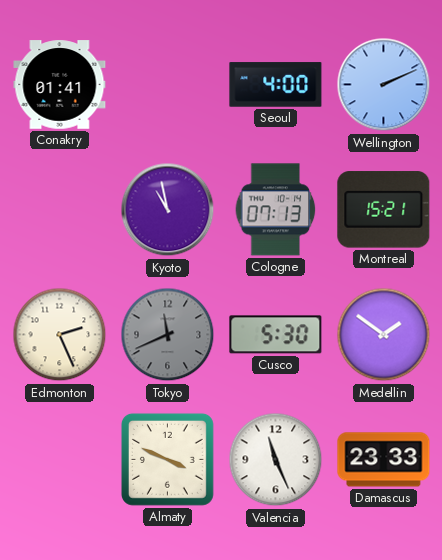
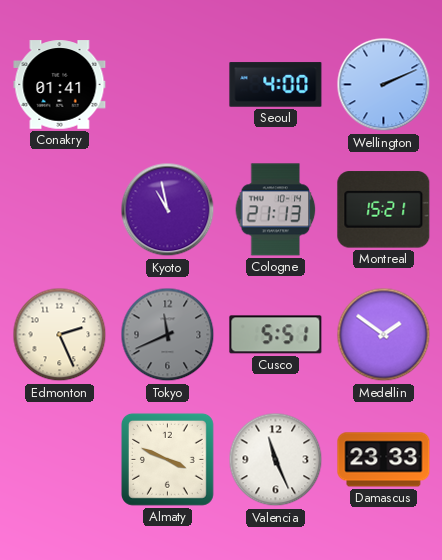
Cologne: 07:13 -> 21:13
Cusco: 5:30 -> 5:51
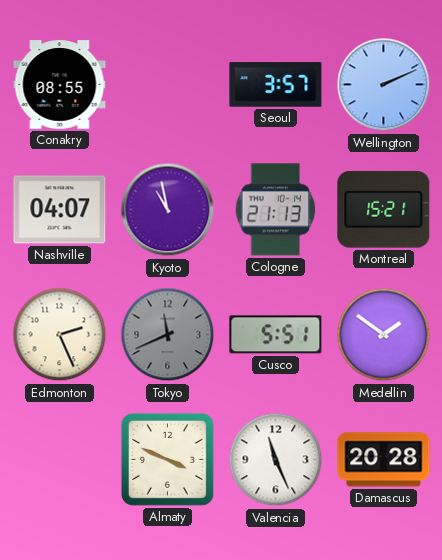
Conakry: 01:41 -> 08:55
Seoul: 4:00 -> 3:57
Nashville: none -> 04:07
Damascus: 23:33 -> 20:28
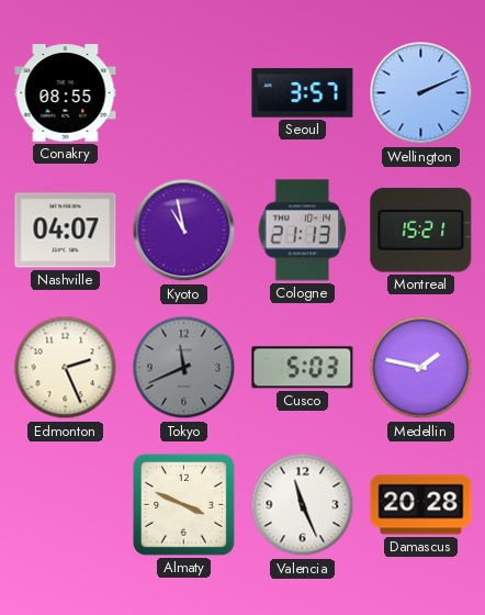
Cusco: 5:51 -> 5:03
Medellin: 1:51 -> 1:47
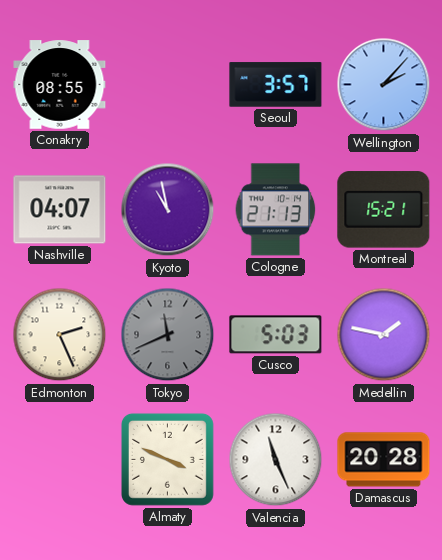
Wellington: 2:11 -> 2:07
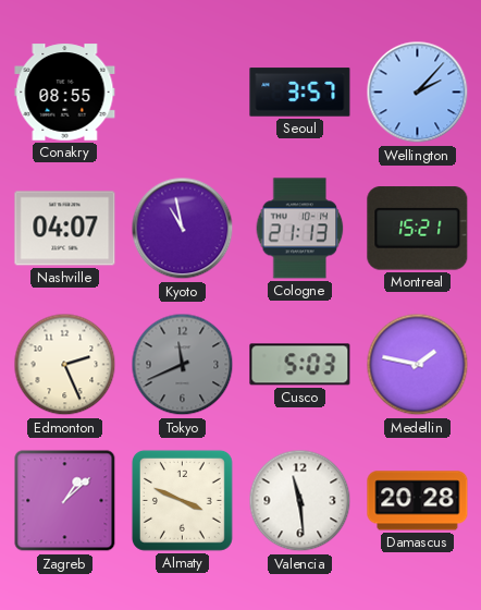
Zagreb: none -> 1:08
Valencia: 11:26 -> 11:29
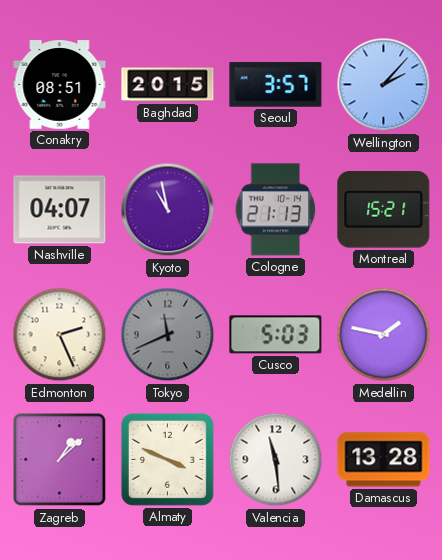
Conakry: 08:55 -> 08:51
Baghdad: none -> 20:15
Damascus: 20:28 -> 13:28
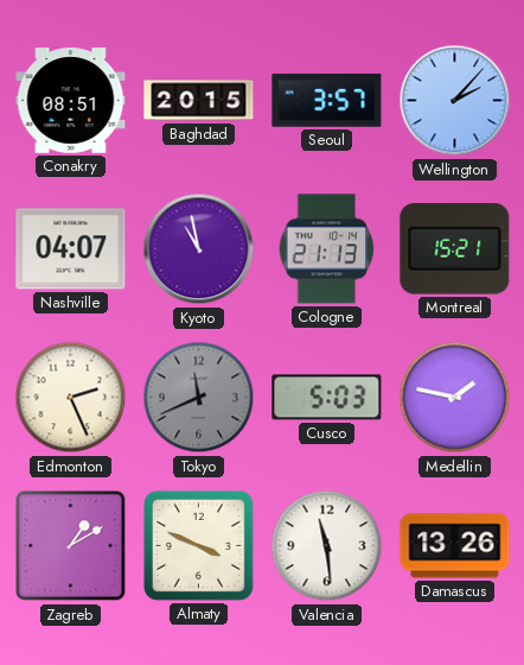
Zagreb: 1:08 -> 1:10
Damascus: 13:28 -> 13:26
